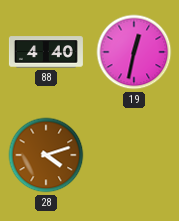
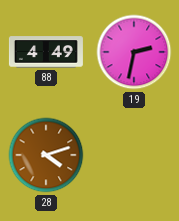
88: 4:40 -> 4:49
19: 12:32 -> 2:32
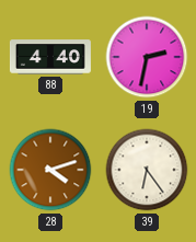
88: 4:49 -> 4:40
39: none -> 6:24
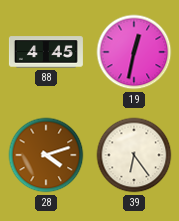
88: 4:40 -> 4:45
19: 2:32 -> 12:32
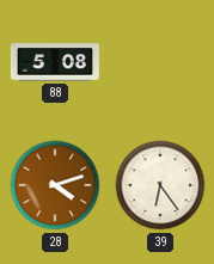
88: 4:45 -> 5:08
19: 12:32 -> none
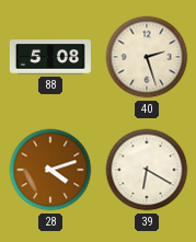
40: none -> 2:27
39: 6:24 -> 6:20
